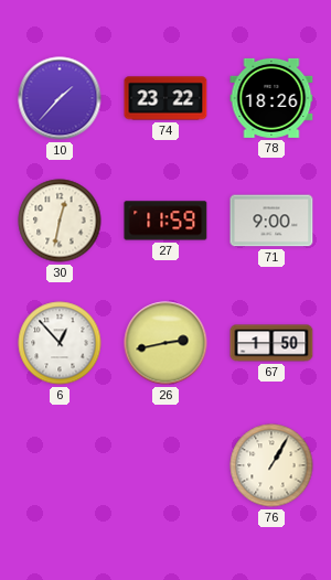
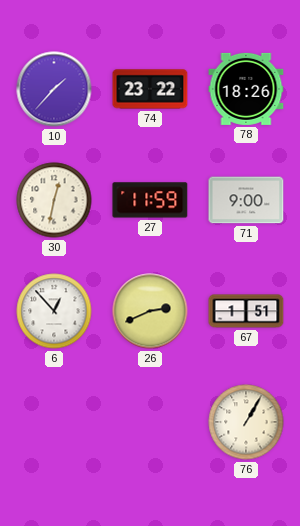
26: 2:43 -> 2:41
67: 1:50 -> 1:51
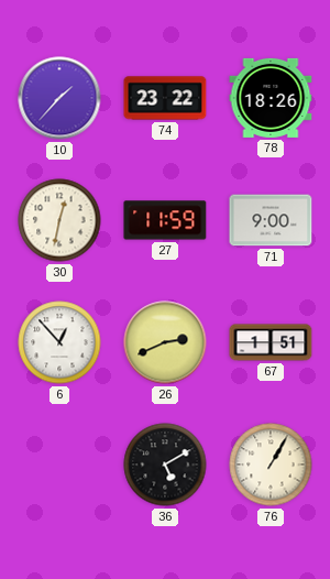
36: none -> 5:10
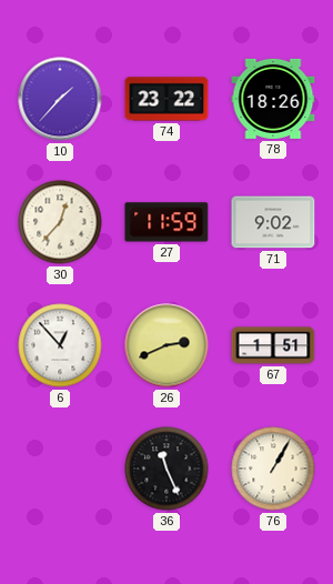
30: 12:32 -> 12:37
71: 9:00 -> 9:02
36: 5:10 -> 11:26
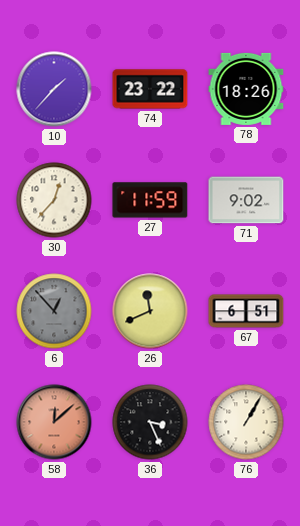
6 dial: white -> grey
26: 2:41 -> 11:41
67: 1:51 -> 6:51
58: none -> 12:08
36: 11:26 -> 3:26
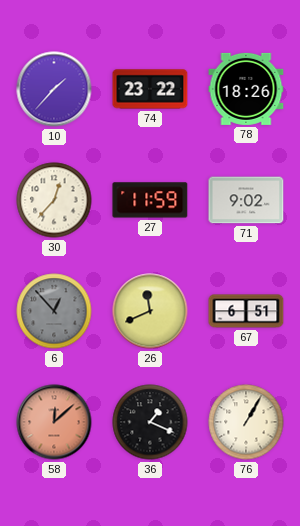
36: 3:26 -> 1:19
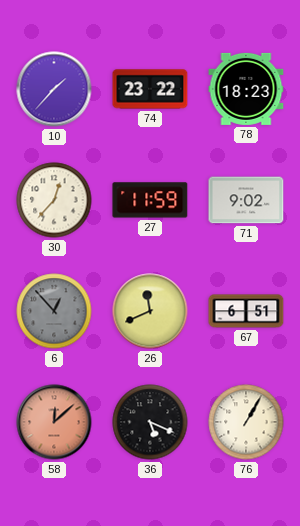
78: 18:26 -> 18:23
36: 1:19 -> 5:19
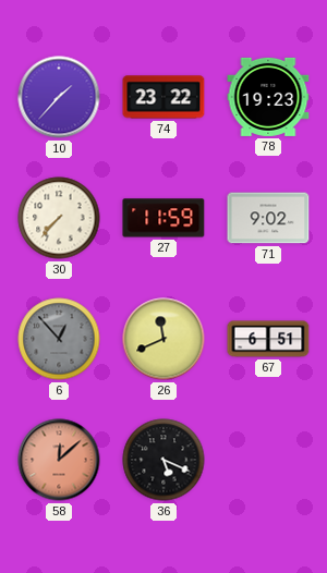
78: 18:23 -> 19:23
30: 12:37 -> 7:37
76: 1:05 -> none
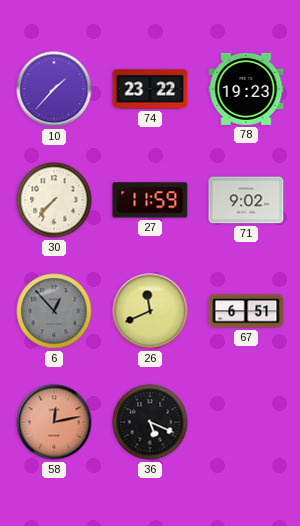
58: 12:08 -> 12:13
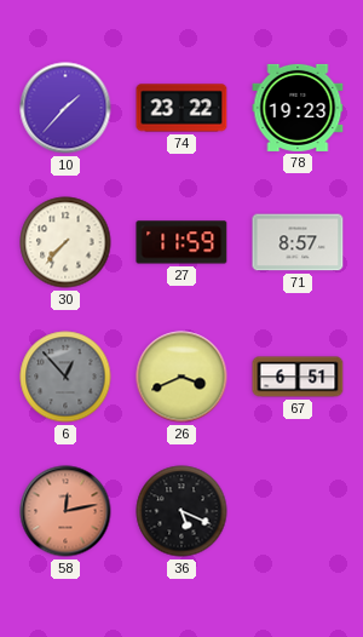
71: 9:02 -> 8:57
26: 11:41 -> 3:41
